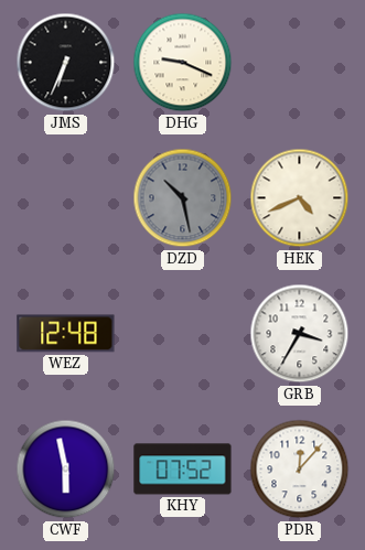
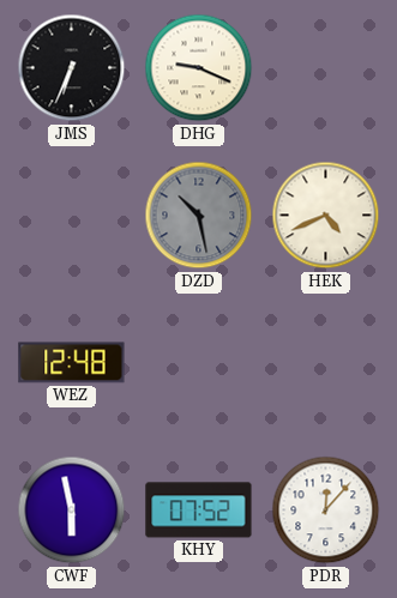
GRB: 3:35 -> none
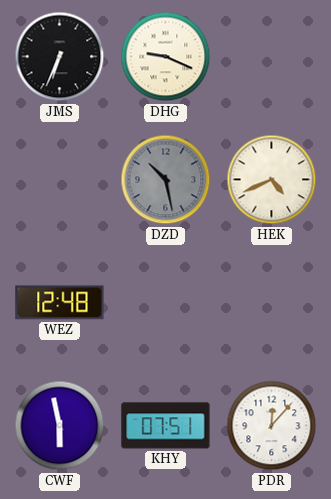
KHY: 07:52 -> 07:51
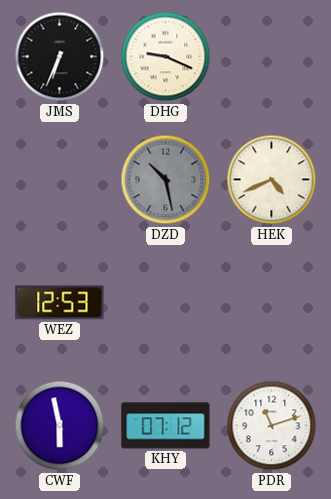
WEZ: 12:48 -> 12:53
KHY: 07:51 -> 07:12
PDR: 12:07 -> 11:12
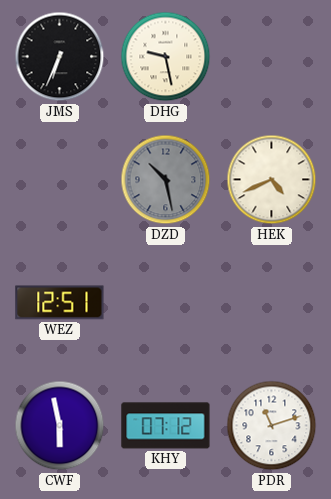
DHG: 9:19 -> 9:28
WEZ: 12:53 -> 12:51
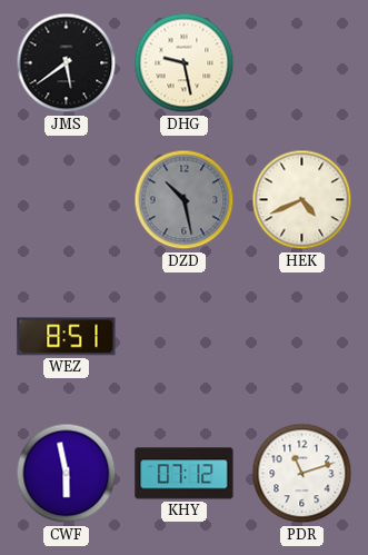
JMS: 6:34 -> 5:39
WEZ: 12:51 -> 8:51
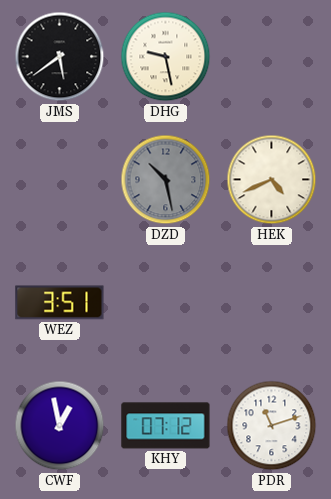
WEZ: 8:51 -> 3:51
CWF: 5:58 -> 12:58
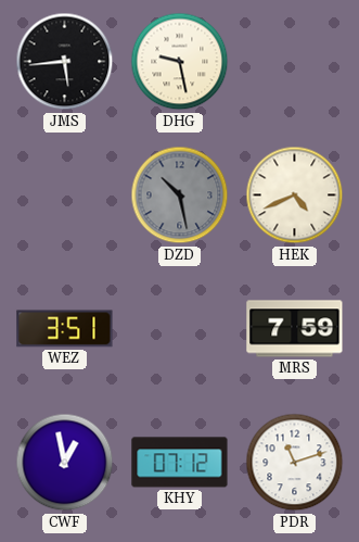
JMS: 5:39 -> 5:44
MRS: none -> 7:59
